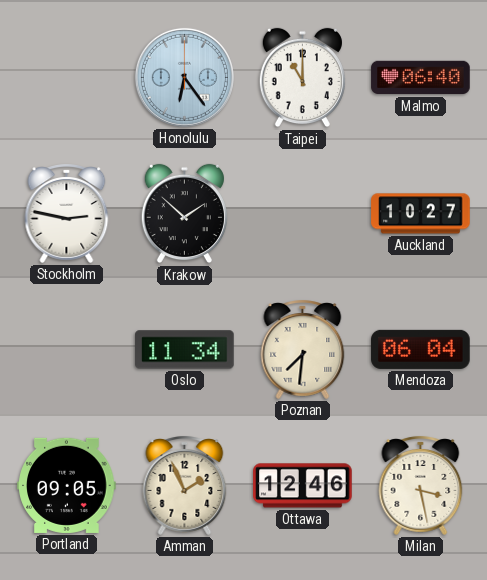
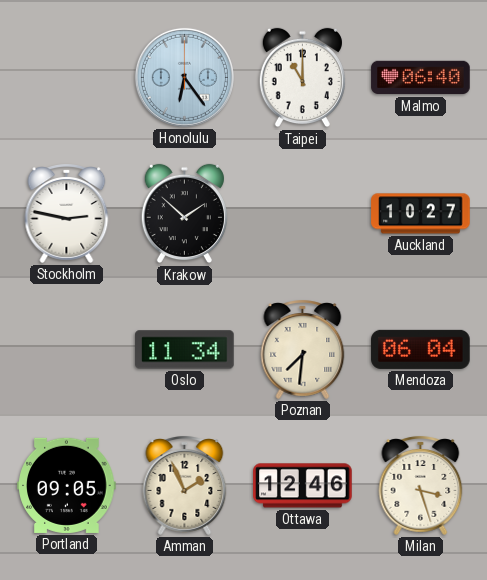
Milan: 3:28 -> 3:27
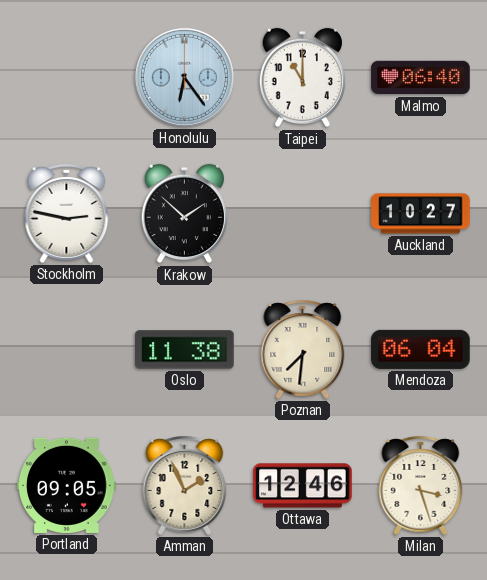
Oslo: 11:34 -> 11:38
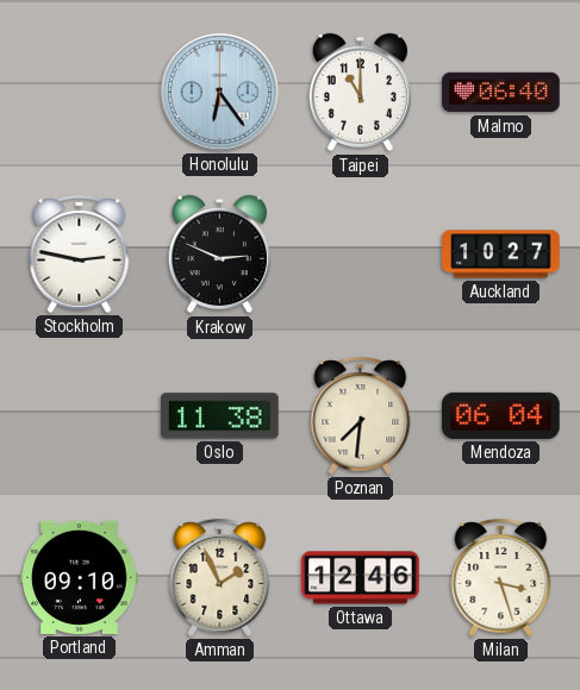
Krakow: 1:52 -> 2:49
Portland: 09:05 -> 09:10
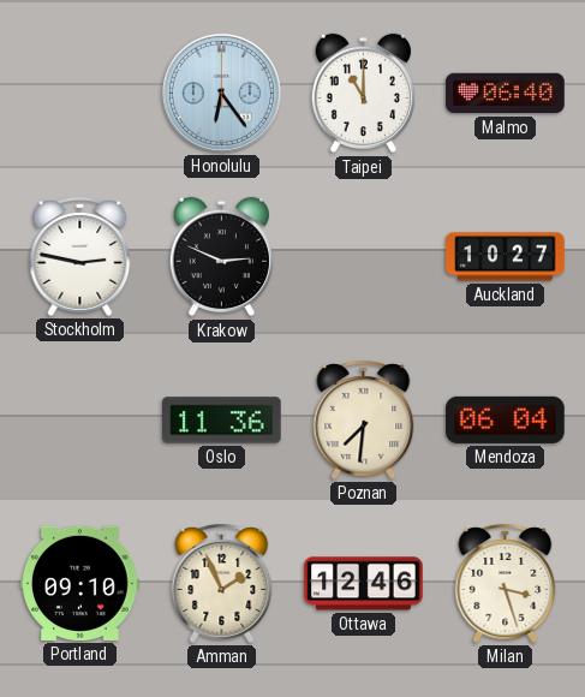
Oslo: 11:38 -> 11:36
